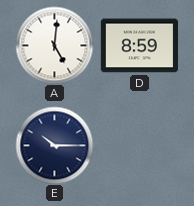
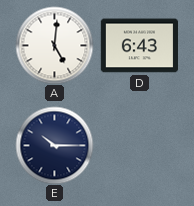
D: 8:59 -> 6:43
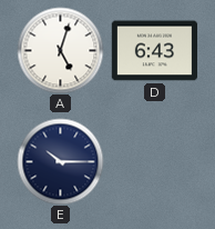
A: 5:01 -> 5:03
